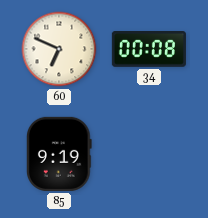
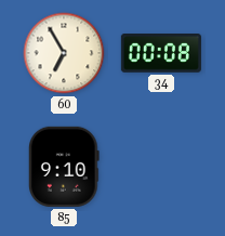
60: 6:49 -> 6:55
85: 9:19 -> 9:10
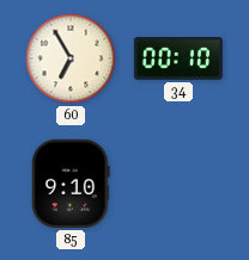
34: 00:08 -> 00:10
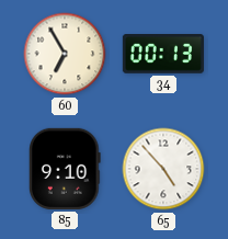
34: 00:10 -> 00:13
65: none -> 4:53
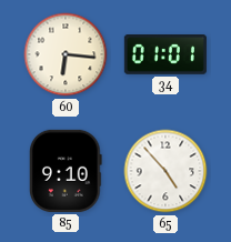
60: 6:55 -> 6:16
34: 00:13 -> 01:01
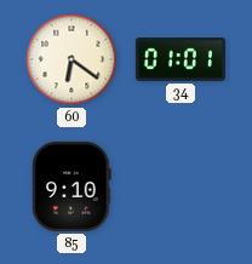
60: 6:16 -> 6:21
65: 4:53 -> none
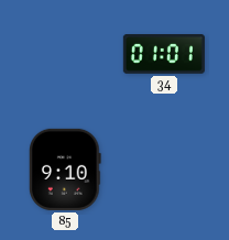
60: 6:21 -> none
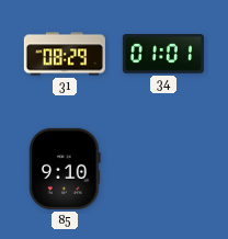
31: none -> 08:29
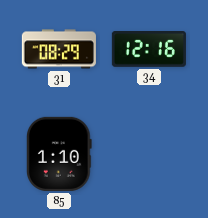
34: 01:01 -> 12:16
85: 9:10 -> 1:10
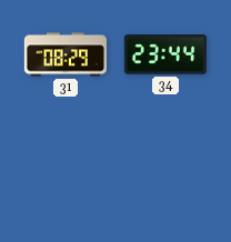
34: 12:16 -> 23:44
85: 1:10 -> none
